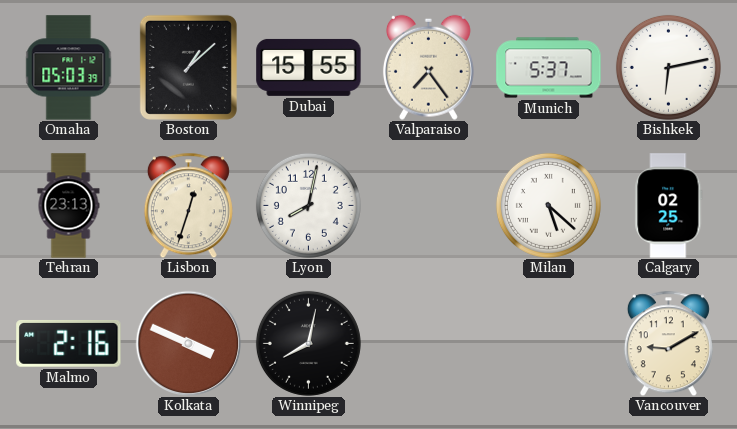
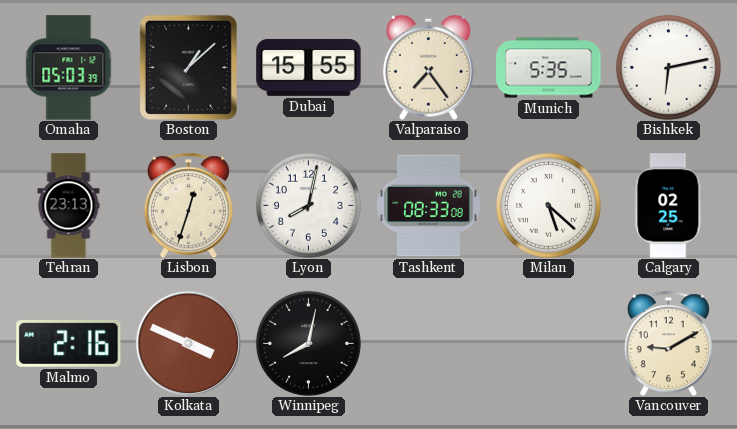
Munich: 5:37 -> 5:35
Tashkent: none -> 08:33
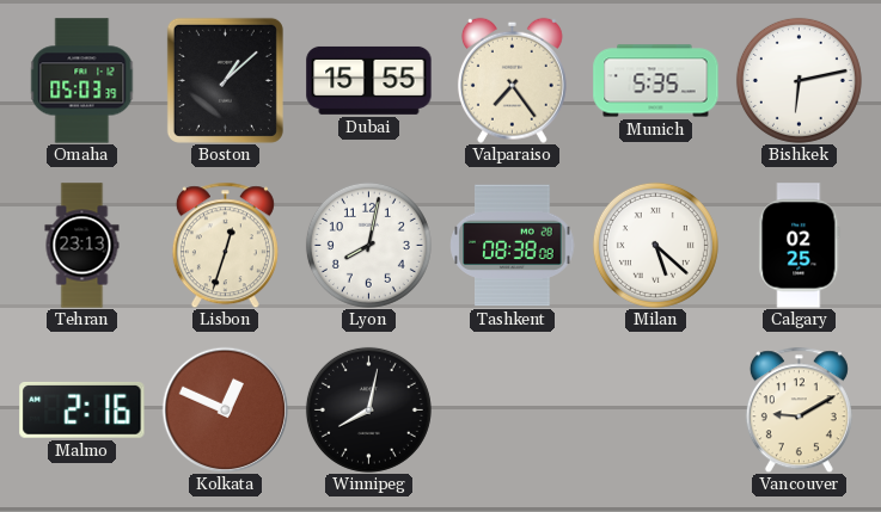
Tashkent: 08:33 -> 08:38
Kolkata: 3:49 -> 12:49
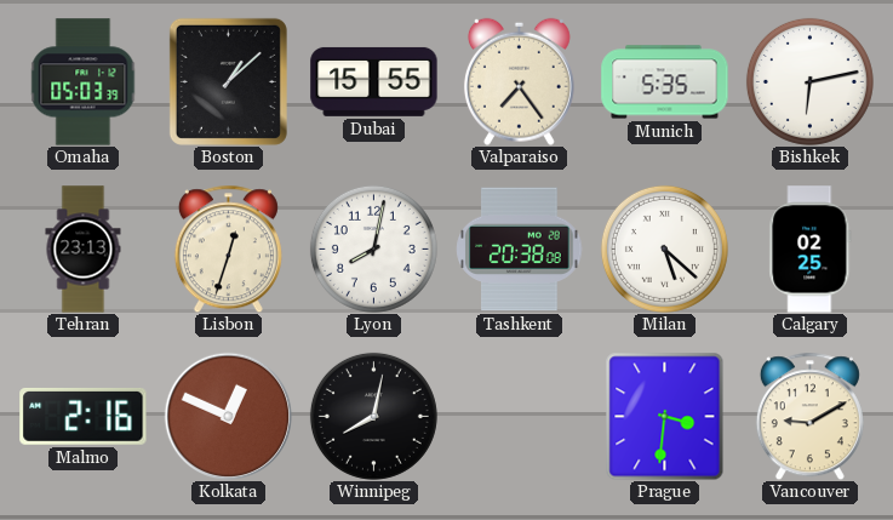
Tashkent: 08:38 -> 20:38
Prague: none -> 3:31
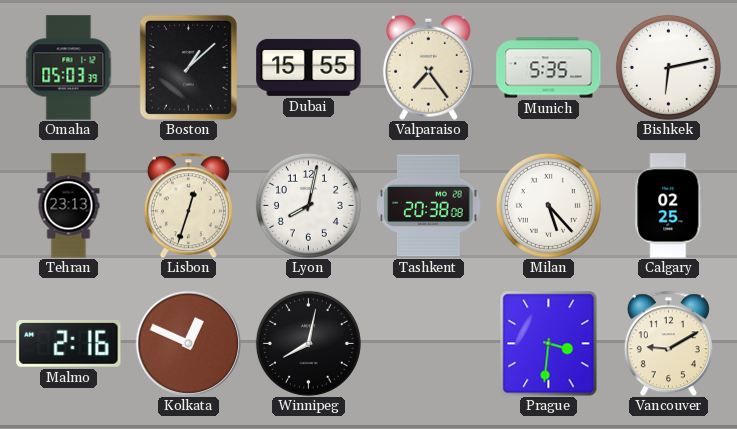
Milan: 5:22 -> 5:23
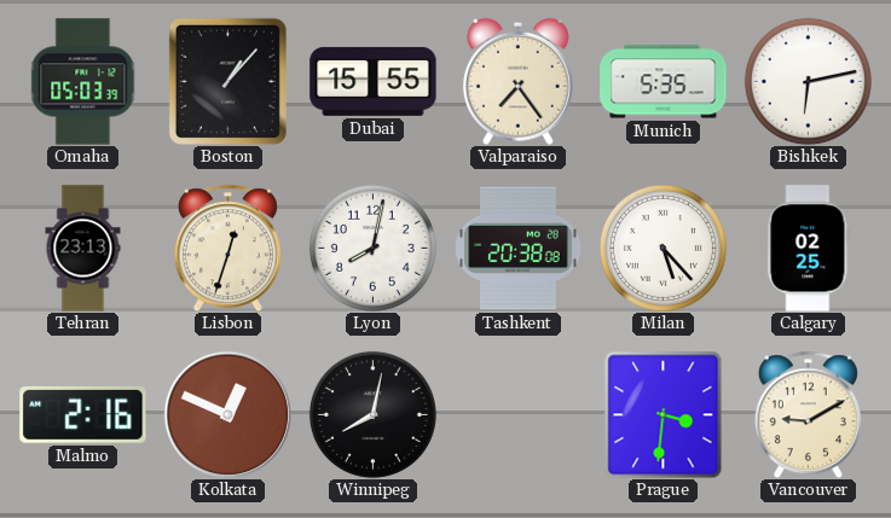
Boston: 1:08 -> 1:07
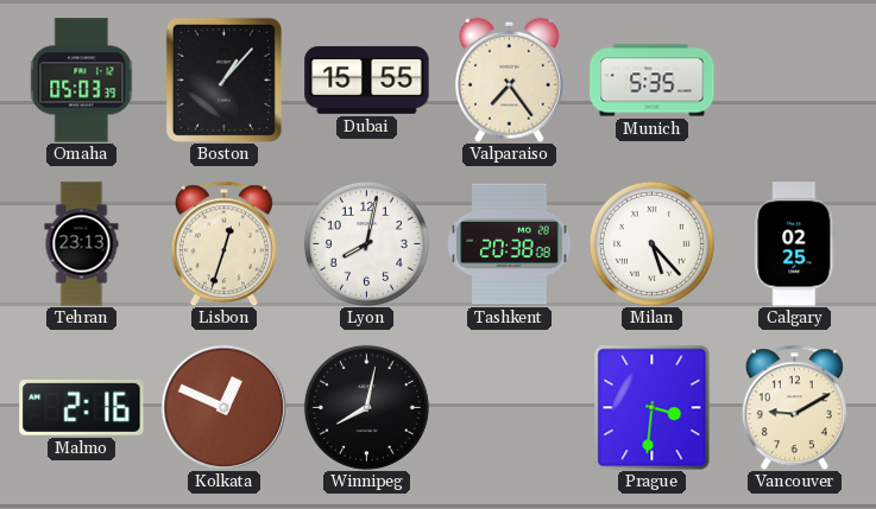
Bishkek: 6:13 -> none
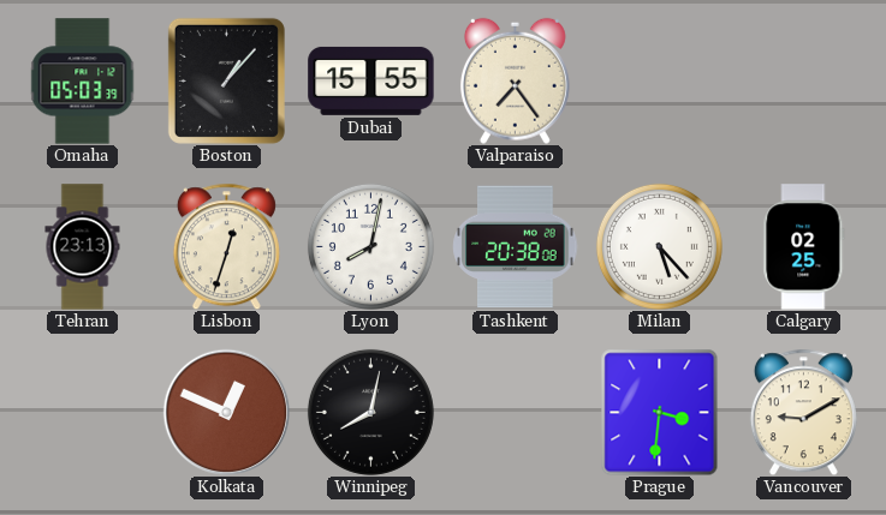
Munich: 5:35 -> none
Malmo: 2:16 -> none
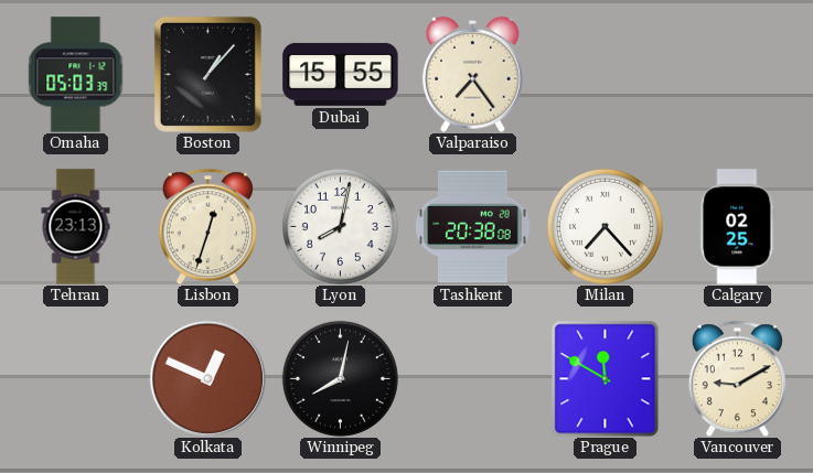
Milan: 5:23 -> 7:23
Prague: 3:31 -> 11:50
